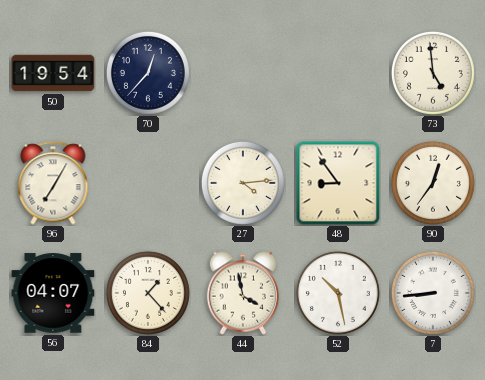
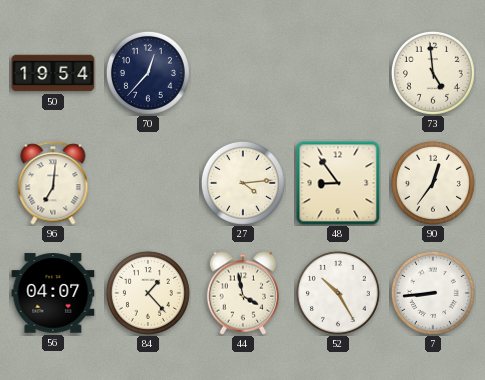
96: 7:05 -> 7:01
52: 10:28 -> 10:25
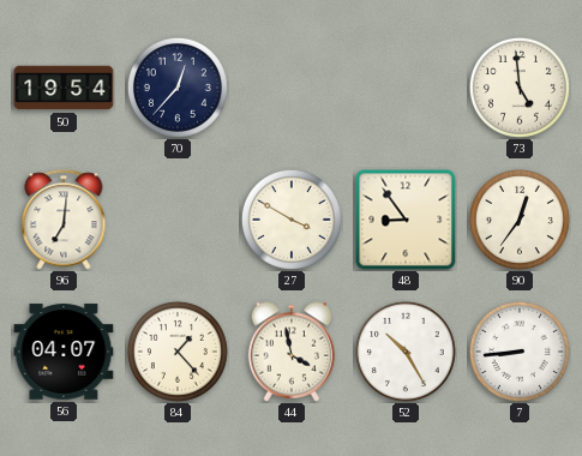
27: 4:14 -> 3:50
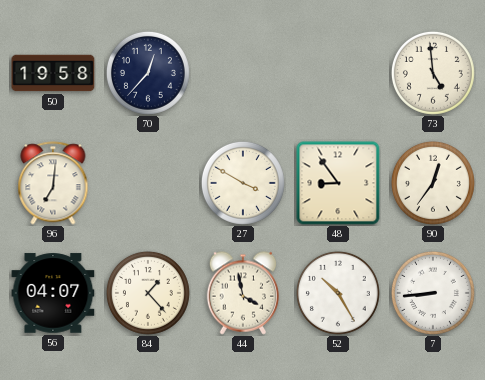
50: 19:54 -> 19:58
